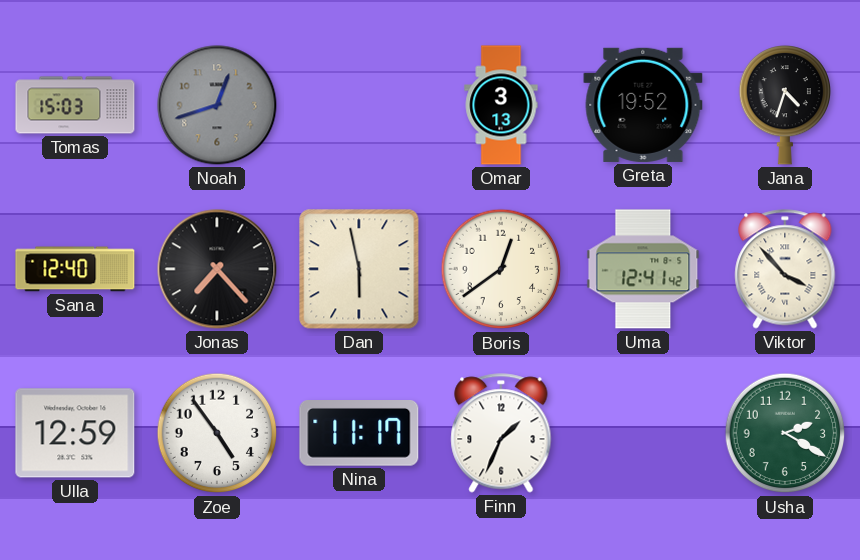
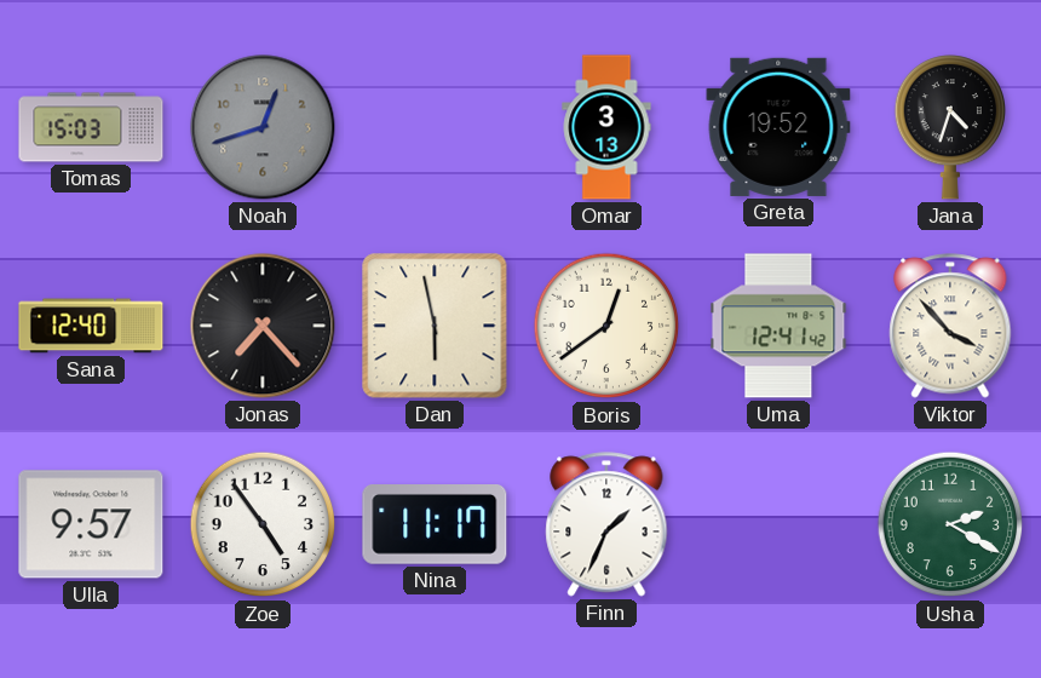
Ulla: 12:59 -> 9:57
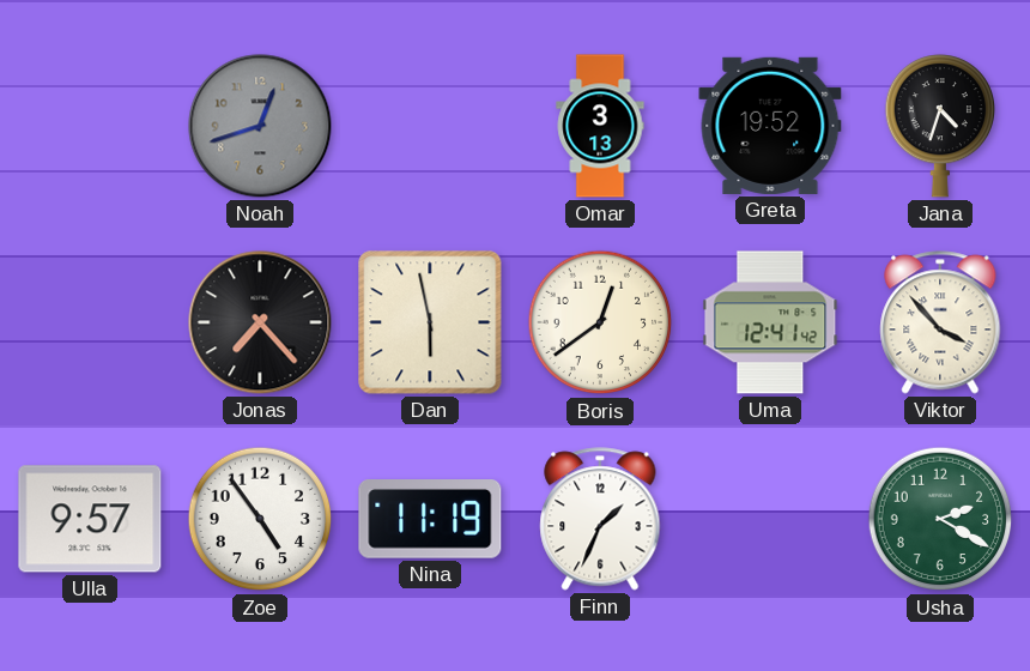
Tomas: 15:03 -> none
Sana: 12:40 -> none
Nina: 11:17 -> 11:19
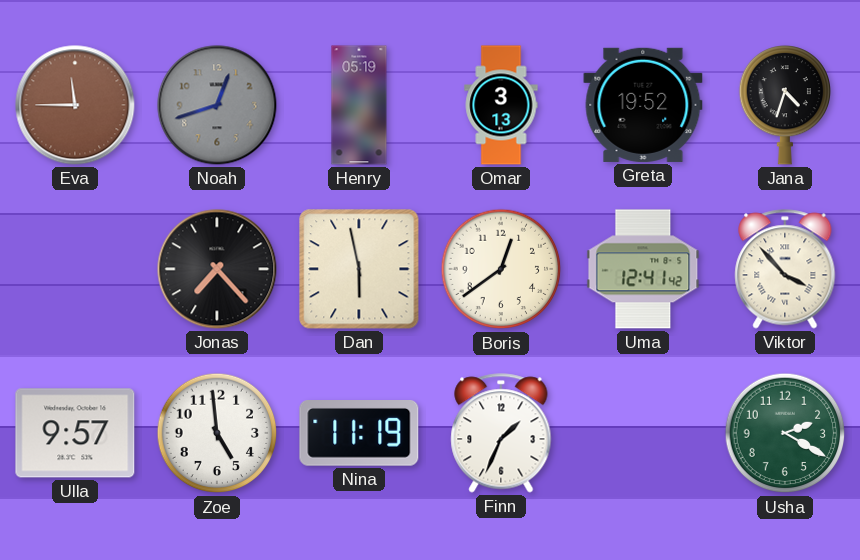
Eva: none -> 11:45
Henry: none -> 05:19
Zoe: 4:54 -> 4:59
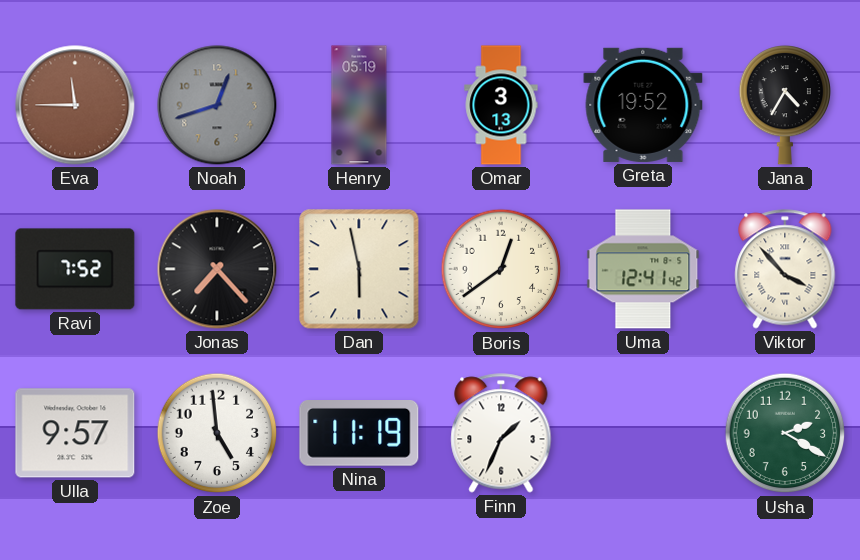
Jana: 4:33 -> 4:35
Ravi: none -> 7:52
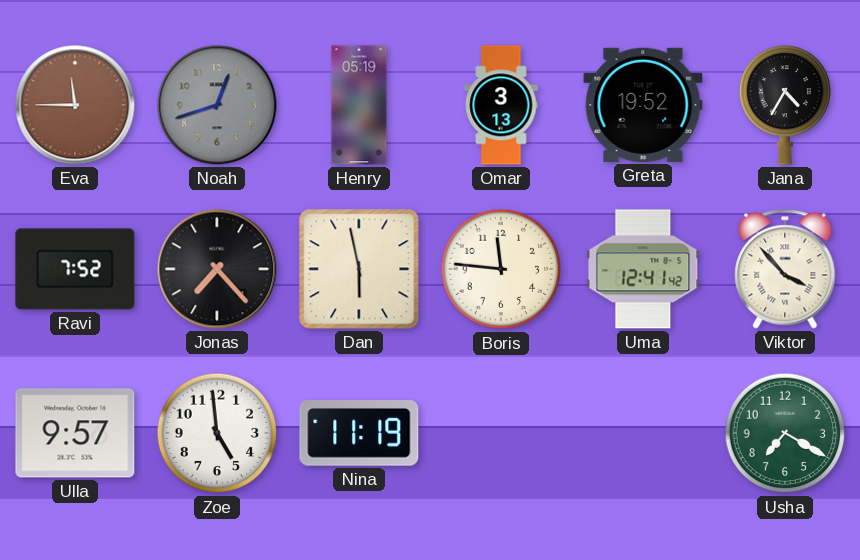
Boris: 12:39 -> 11:46
Finn: 1:34 -> none
Usha: 2:20 -> 7:20
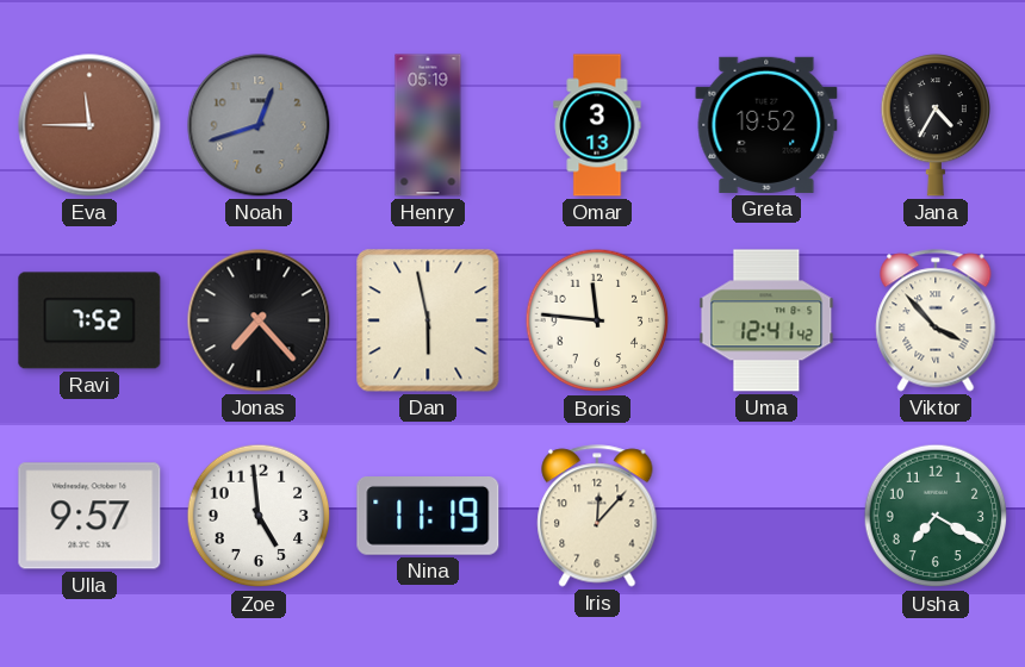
Iris: none -> 12:07
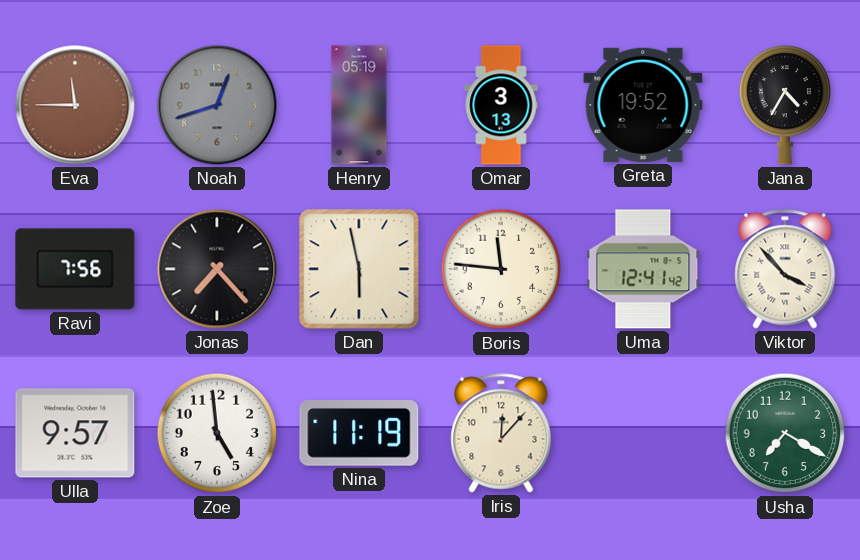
Ravi: 7:52 -> 7:56
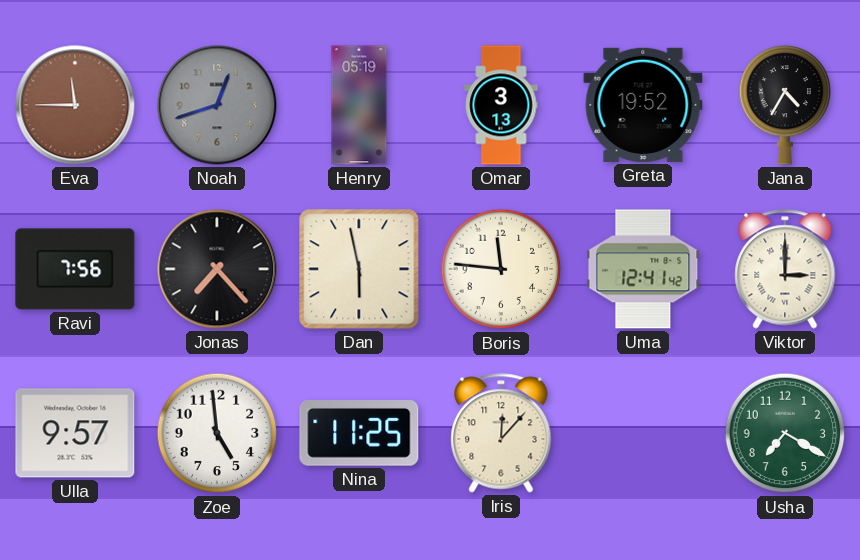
Viktor: 3:53 -> 3:00
Nina: 11:19 -> 11:25
